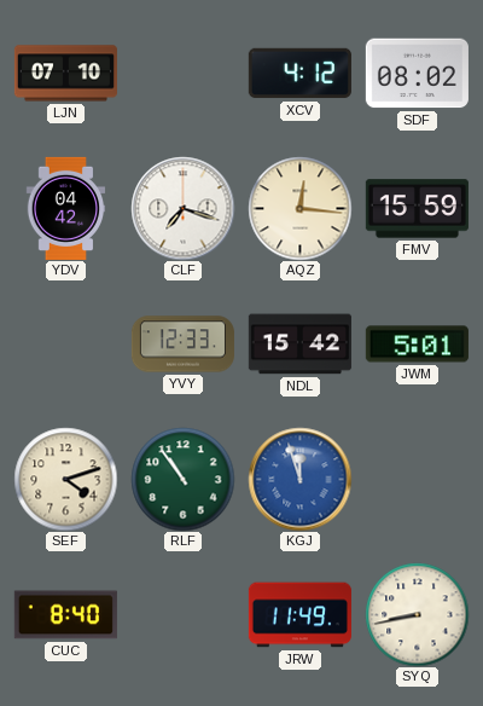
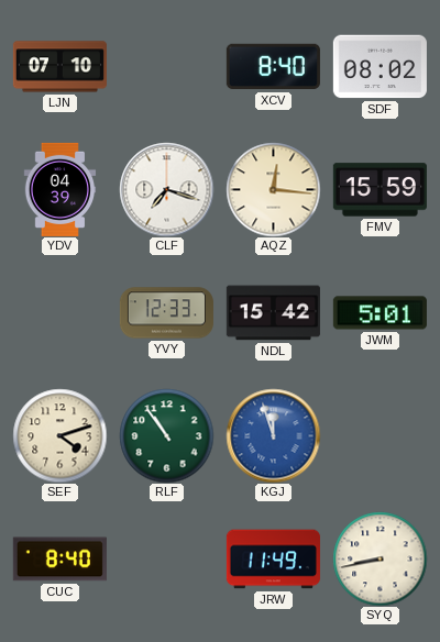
XCV: 4:12 -> 8:40
YDV: 04:42 -> 04:39
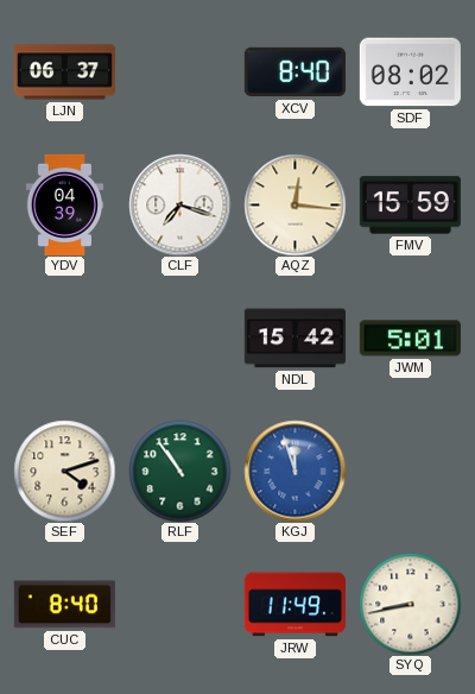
LJN: 07:10 -> 06:37
YVY: 12:33 -> none
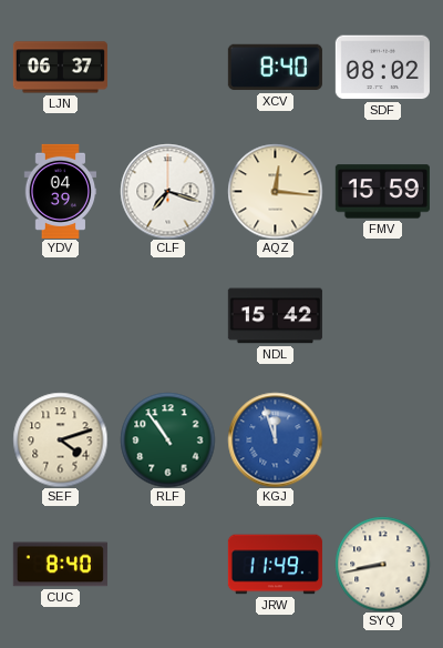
JWM: 5:01 -> none
